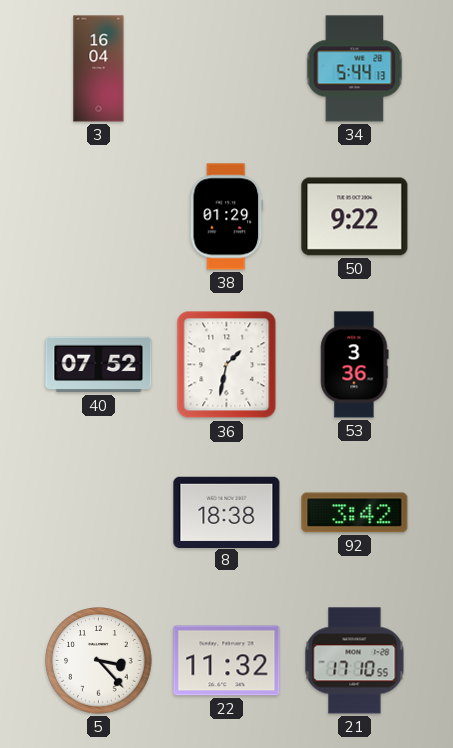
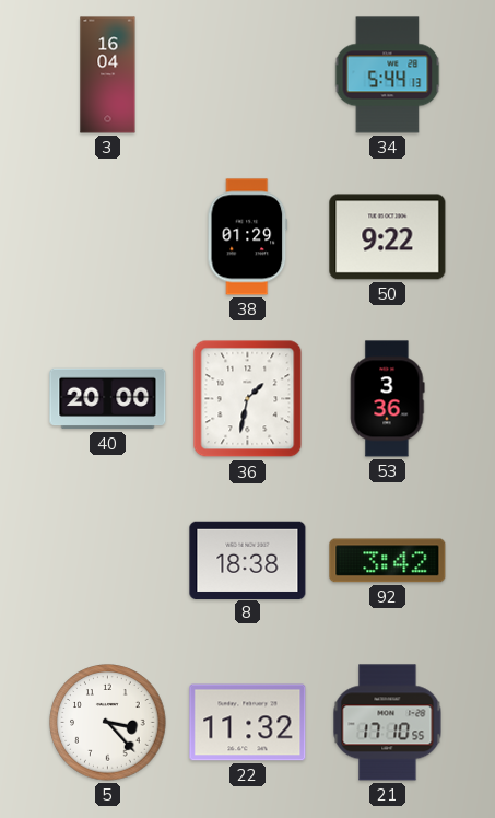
40: 07:52 -> 20:00
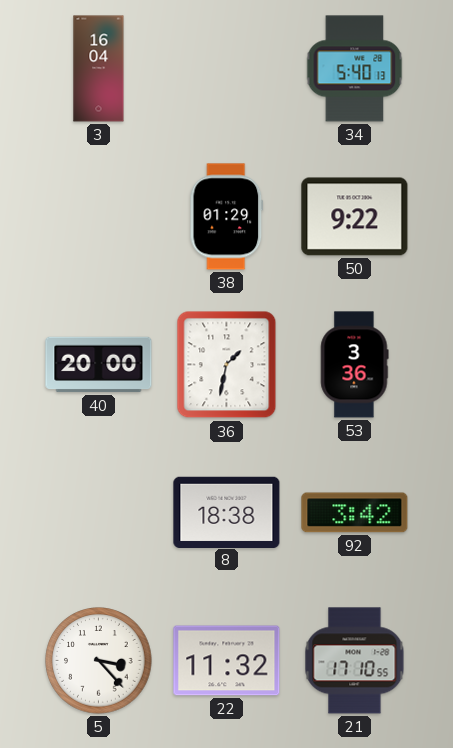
34: 5:44 -> 5:40
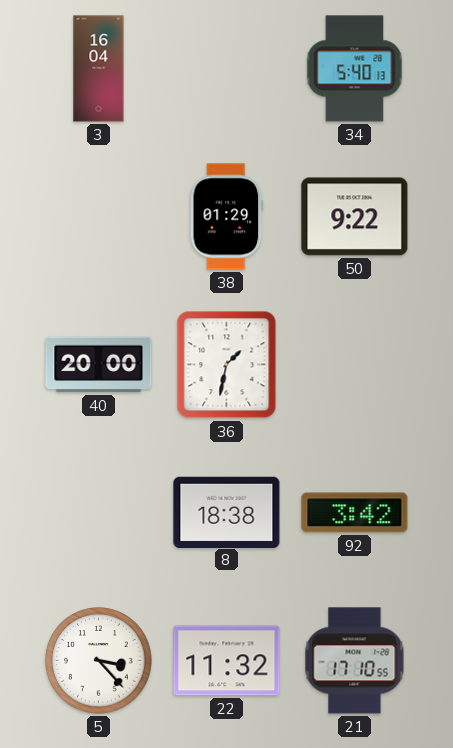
53: 3:36 -> none
